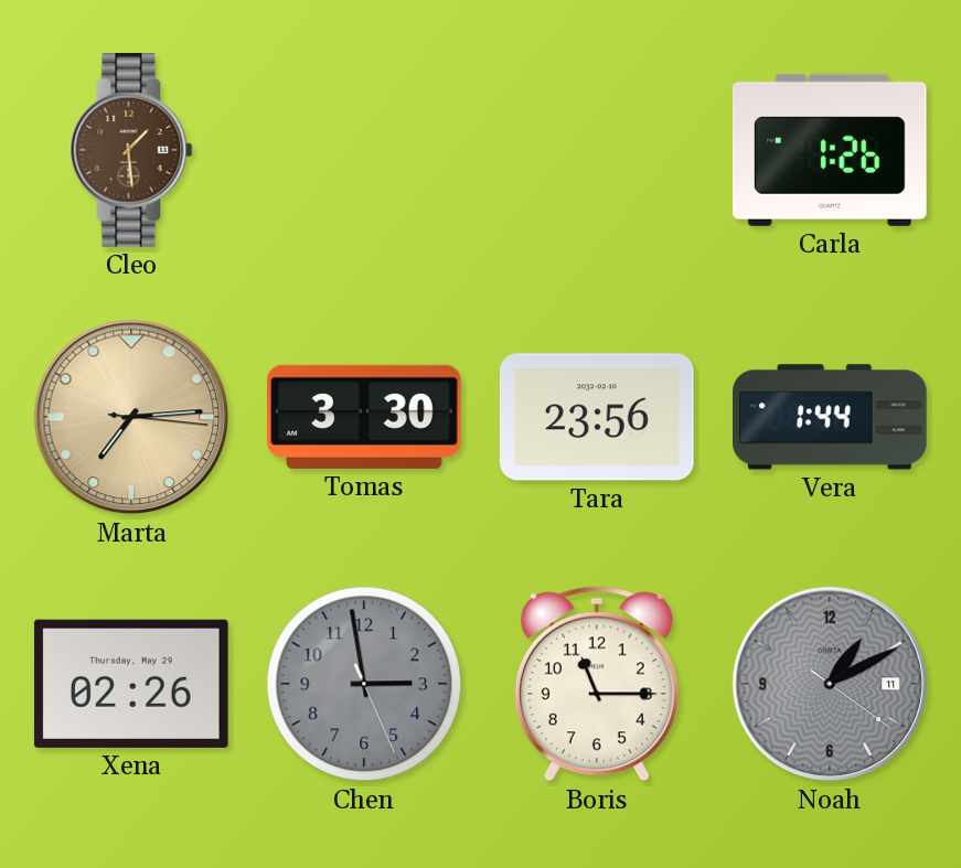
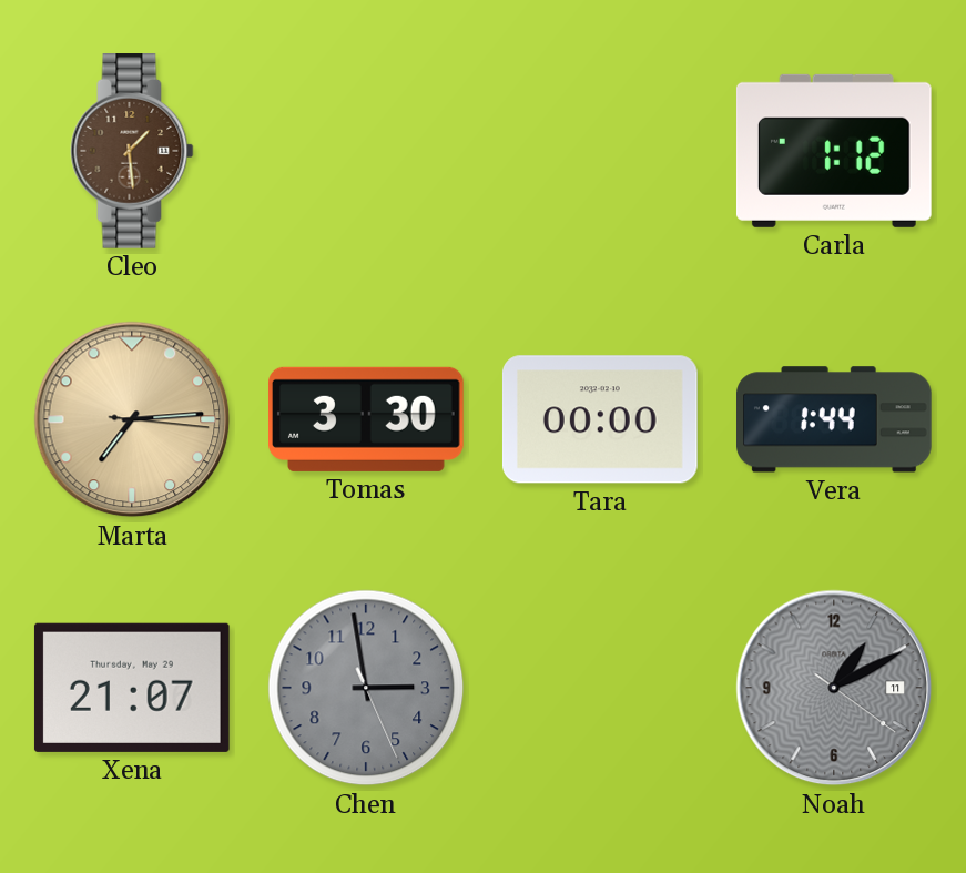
Carla: 1:26 -> 1:12
Tara: 23:56 -> 00:00
Xena: 02:26 -> 21:07
Boris: 11:15 -> none
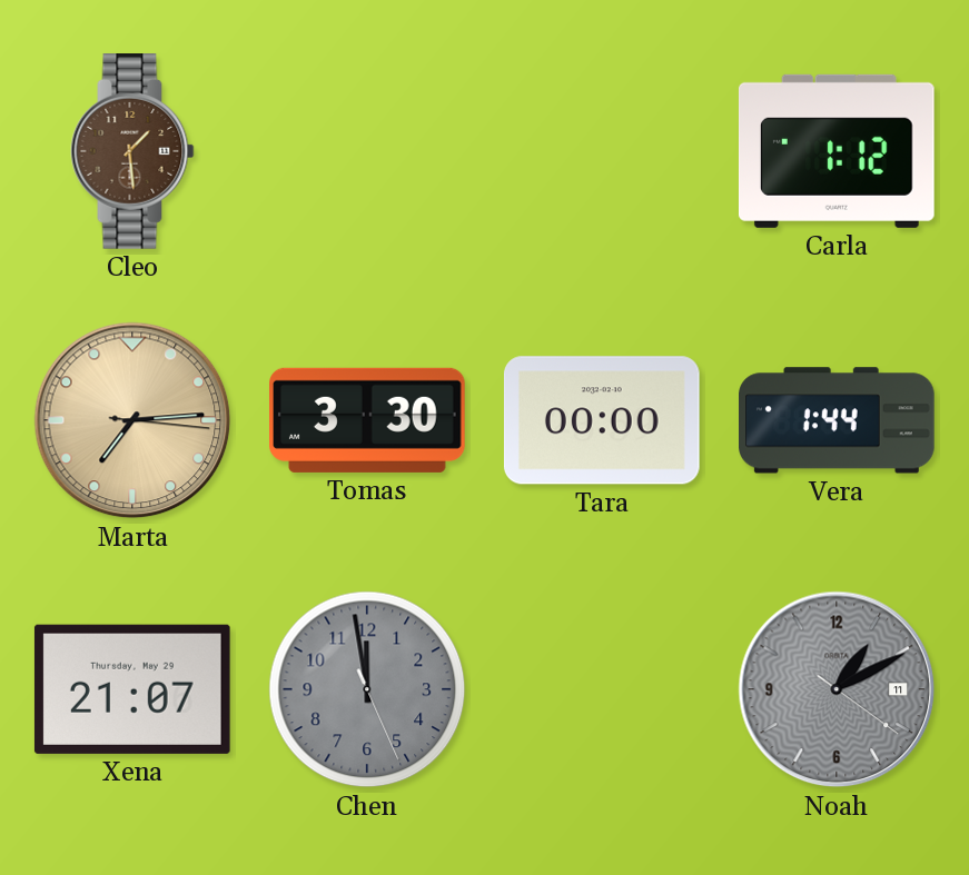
Chen: 2:58 -> 11:58
